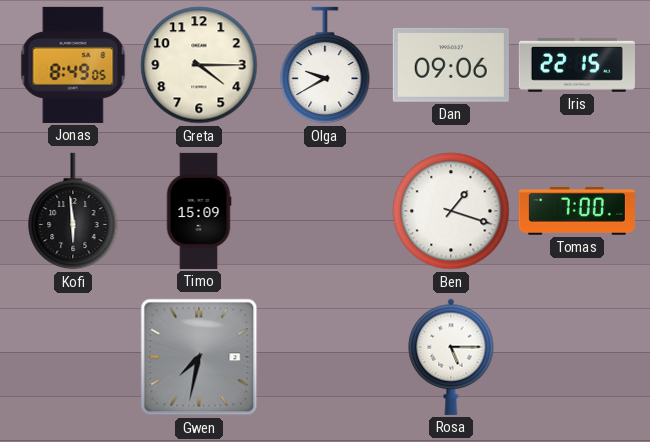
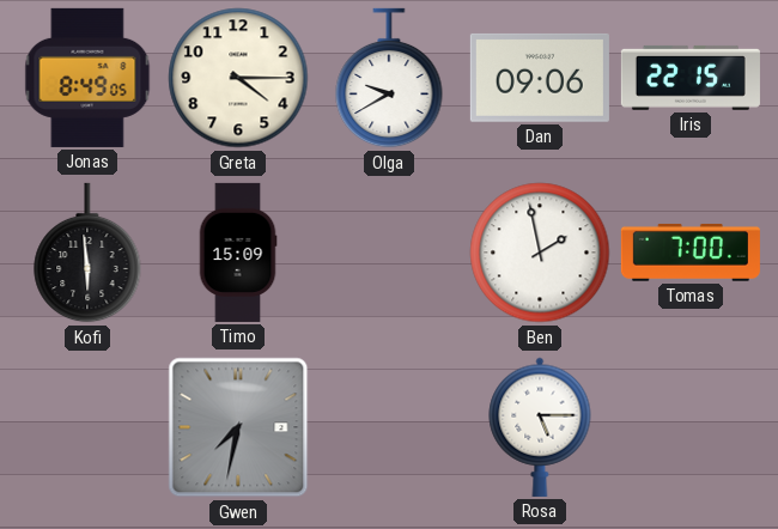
Ben: 1:18 -> 1:58
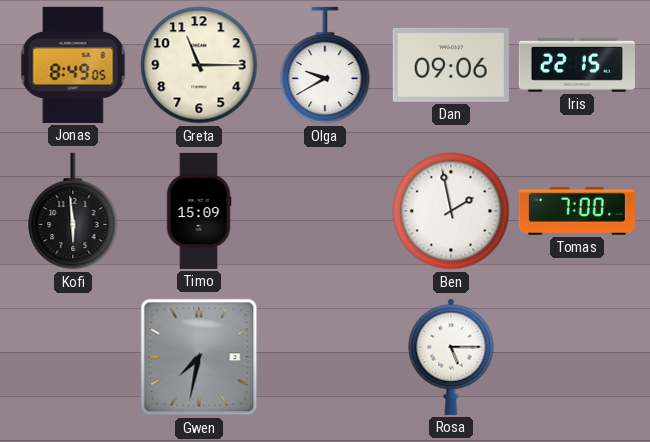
Greta: 4:15 -> 11:15
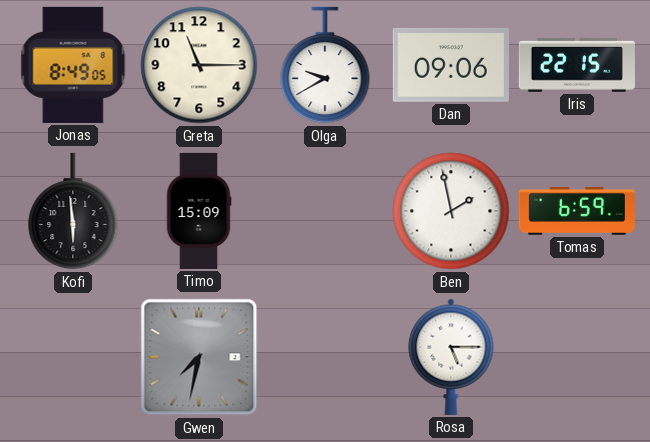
Tomas: 7:00 -> 6:59
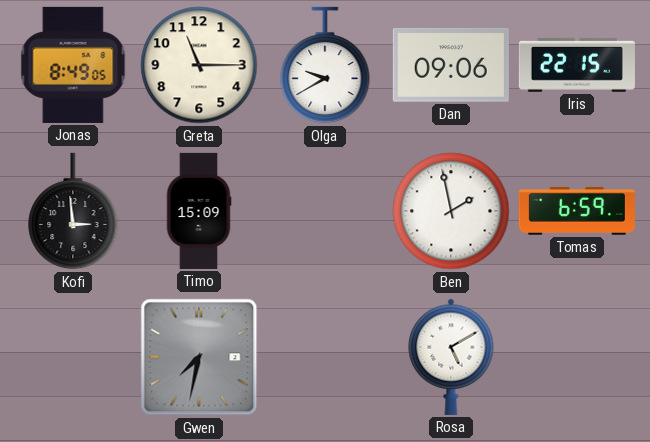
Kofi: 5:59 -> 2:59
Rosa: 5:15 -> 5:10
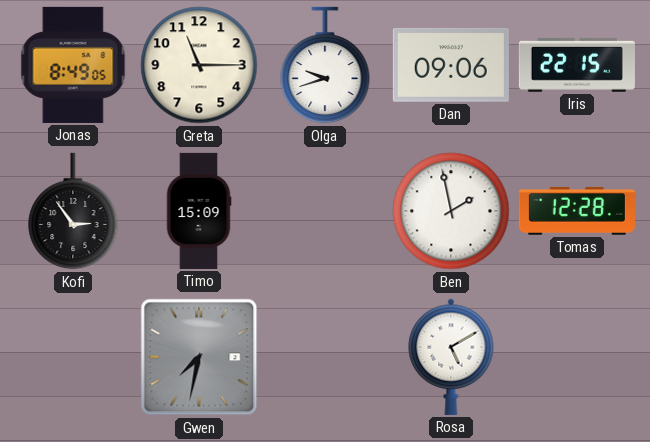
Olga: 9:40 -> 9:42
Kofi: 2:59 -> 2:54
Tomas: 6:59 -> 12:28
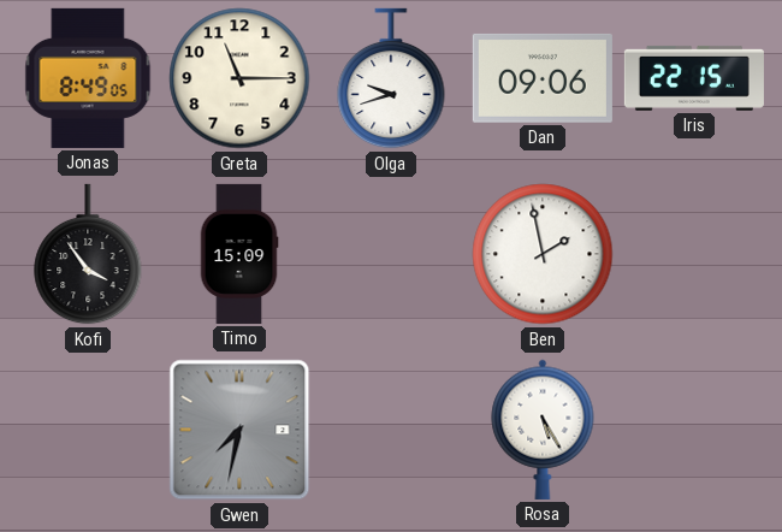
Kofi: 2:54 -> 3:54
Tomas: 12:28 -> none
Rosa: 5:10 -> 5:25
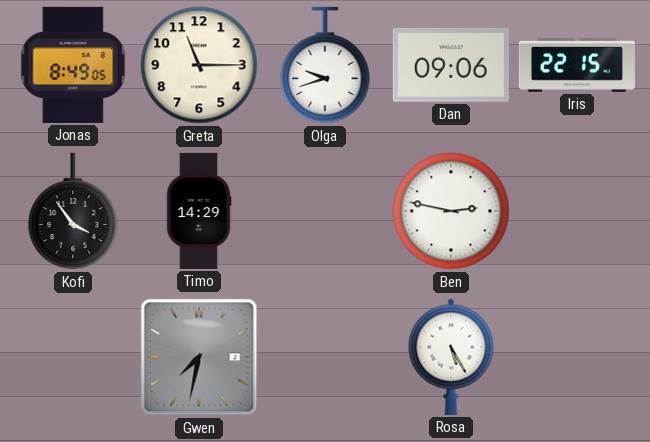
Timo: 15:09 -> 14:29
Ben: 1:58 -> 2:47
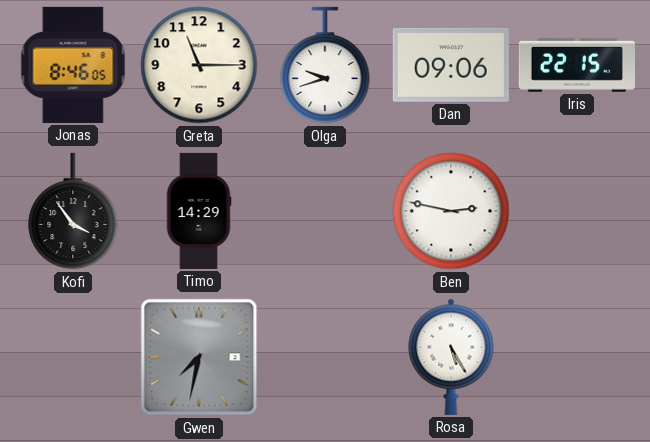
Jonas: 8:49 -> 8:46
